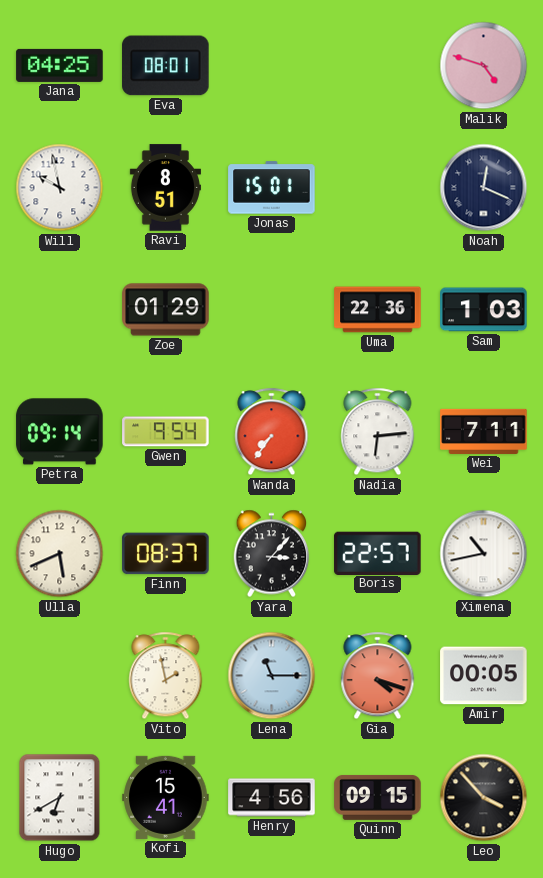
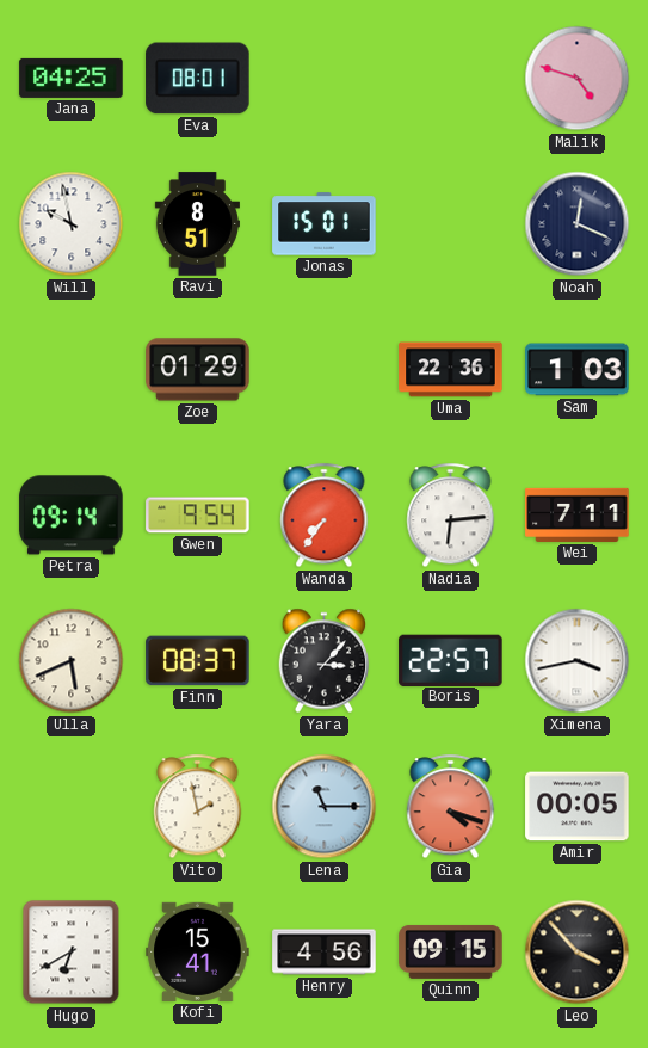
Ximena: 10:43 -> 3:43
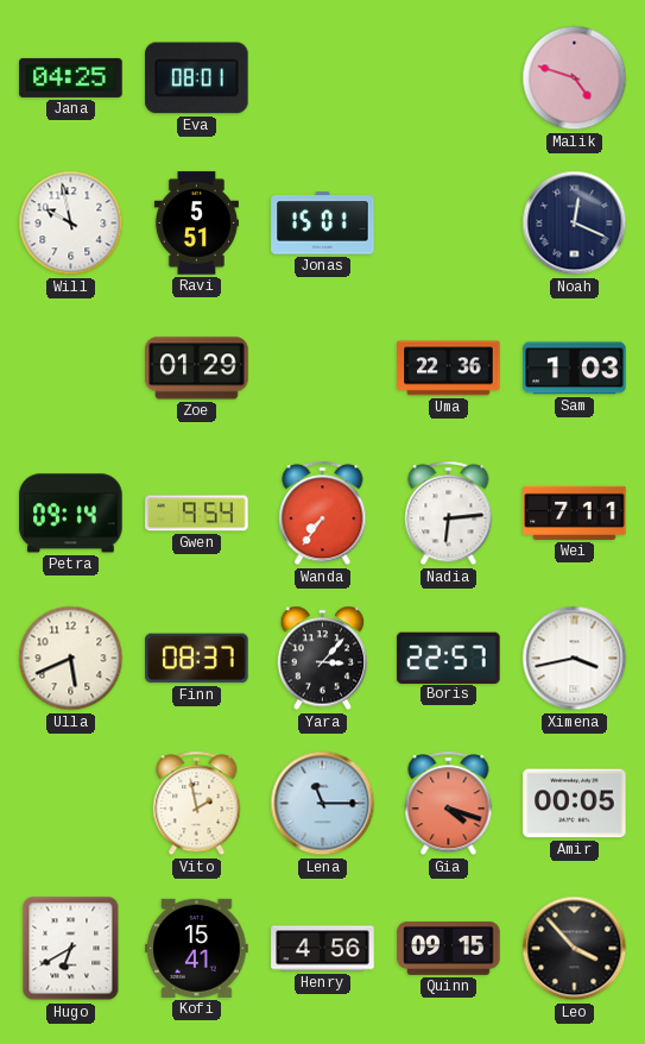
Ravi: 8:51 -> 5:51
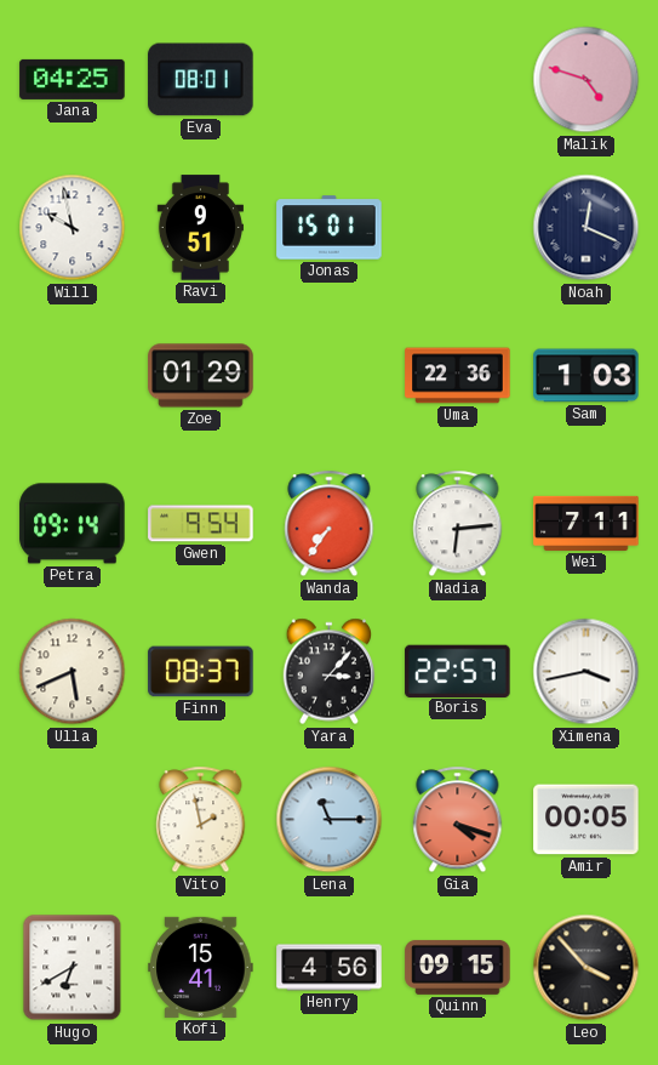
Ravi: 5:51 -> 9:51
